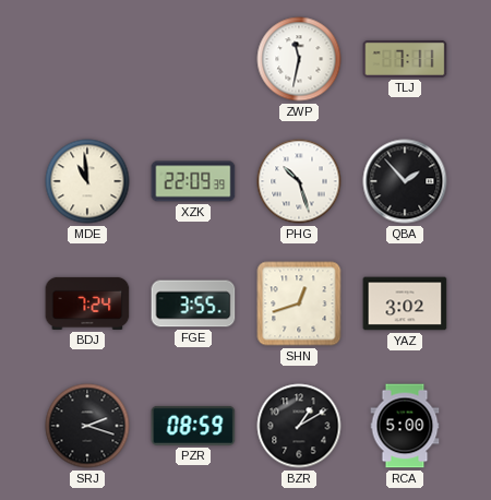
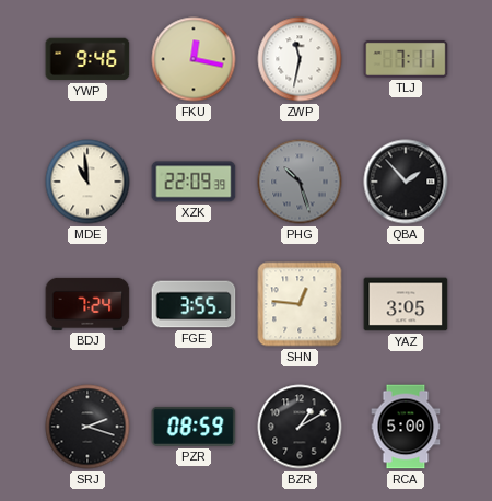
YWP: none -> 9:46
FKU: none -> 12:17
PHG dial: white -> grey
SHN: 12:42 -> 12:46
YAZ: 3:02 -> 3:05
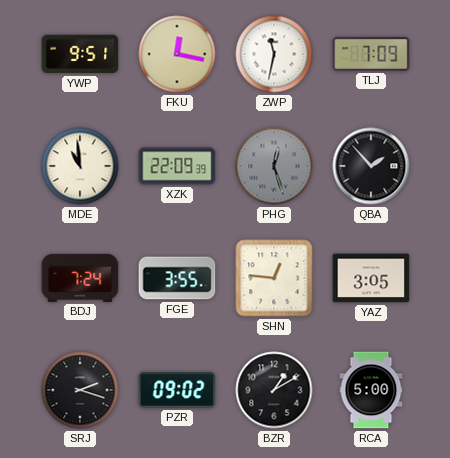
YWP: 9:46 -> 9:51
TLJ: 7:11 -> 7:09
PHG: 10:27 -> 12:27
PZR: 08:59 -> 09:02
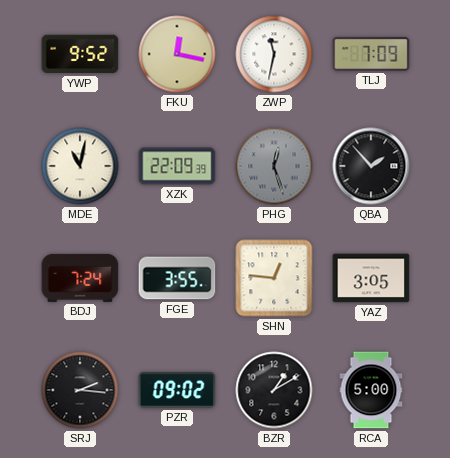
YWP: 9:51 -> 9:52
MDE: 10:59 -> 11:02
SRJ: 2:18 -> 2:16
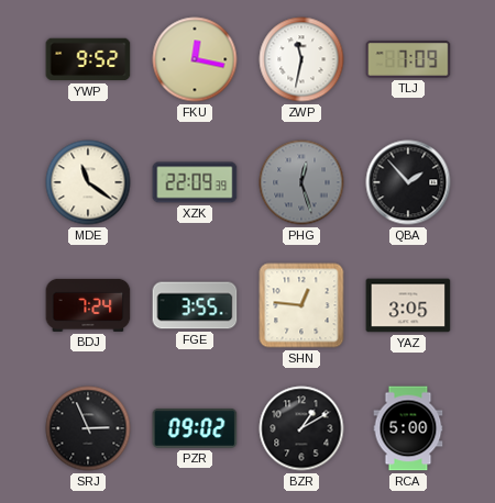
MDE: 11:02 -> 11:21
SRJ: 2:16 -> 2:56
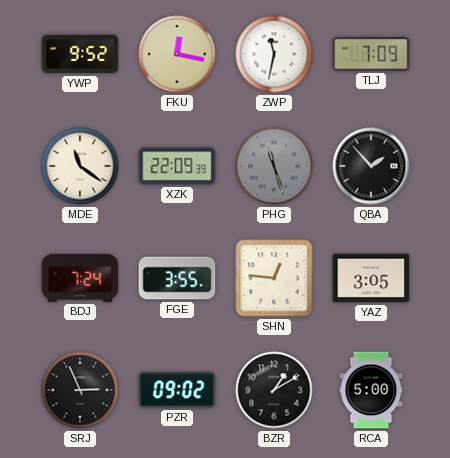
PHG: 12:27 -> 11:27
